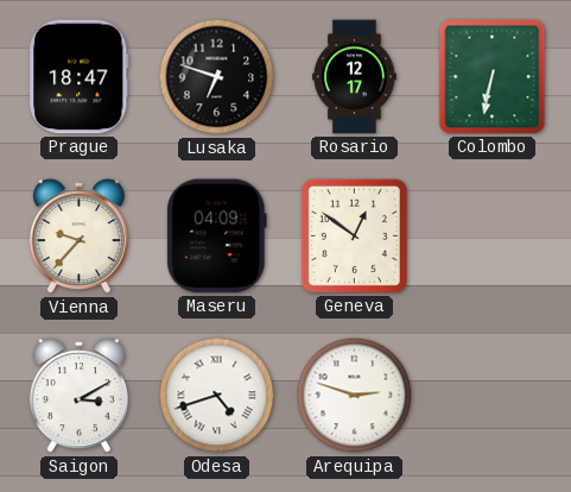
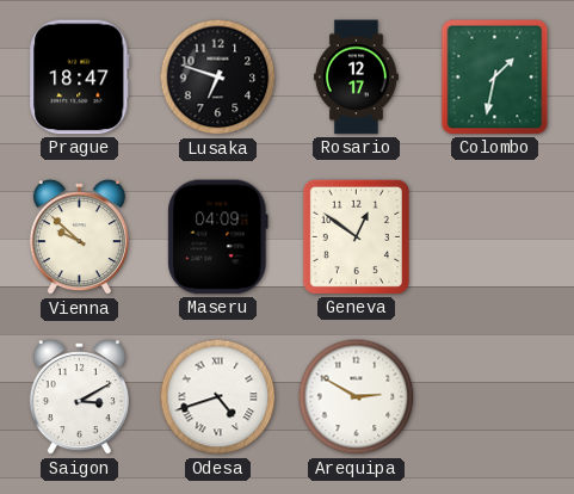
Colombo: 6:32 -> 1:32
Vienna: 9:37 -> 9:52
Arequipa: 2:48 -> 2:50
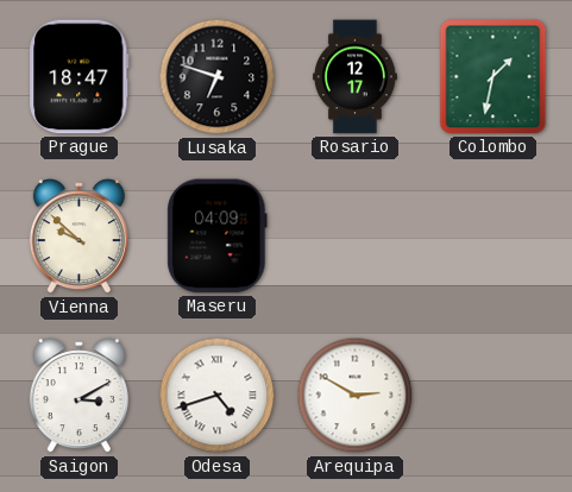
Geneva: 12:51 -> none
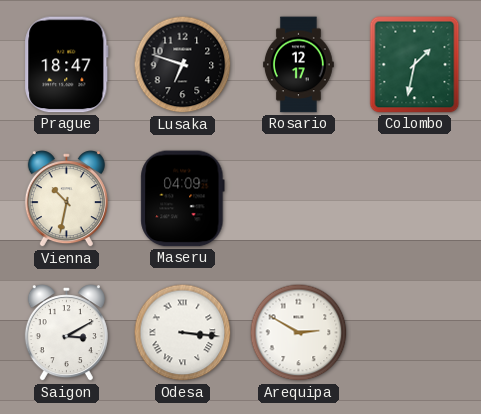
Vienna: 9:52 -> 10:32
Odesa: 4:42 -> 3:16
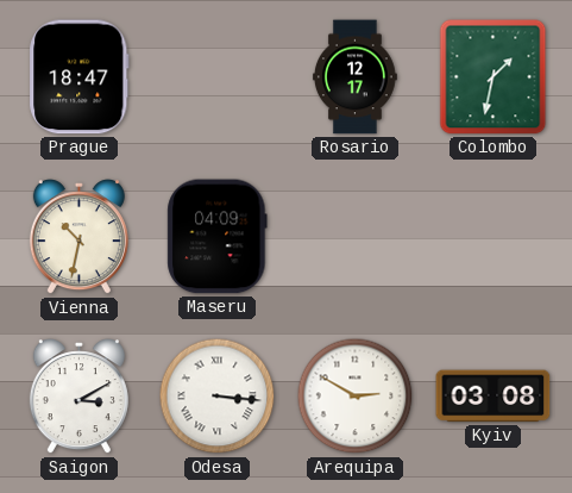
Lusaka: 6:48 -> none
Kyiv: none -> 03:08
